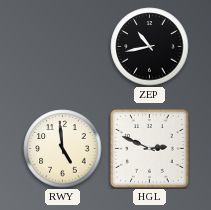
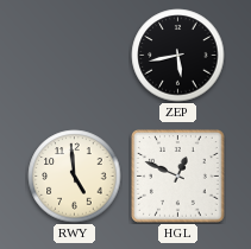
ZEP: 10:43 -> 5:43
HGL: 2:49 -> 12:49
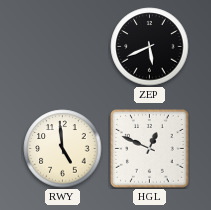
ZEP: 5:43 -> 5:41
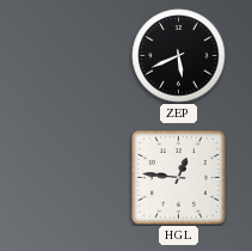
RWY: 4:59 -> none
HGL: 12:49 -> 12:46
